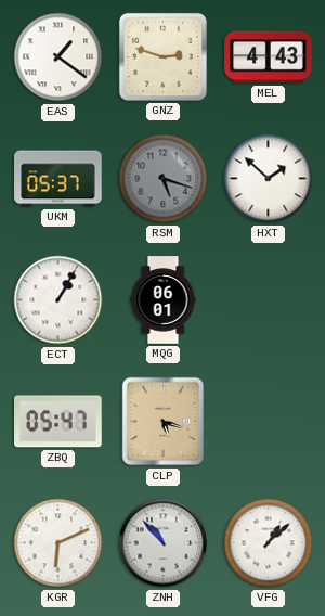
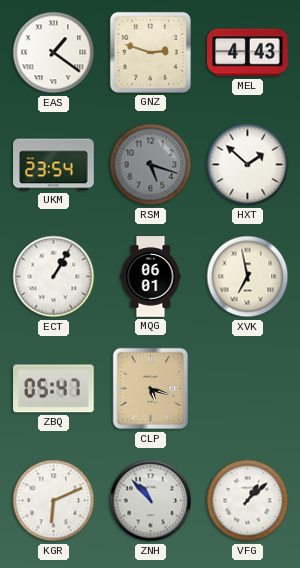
UKM: 05:37 -> 23:54
XVK: none -> 6:58
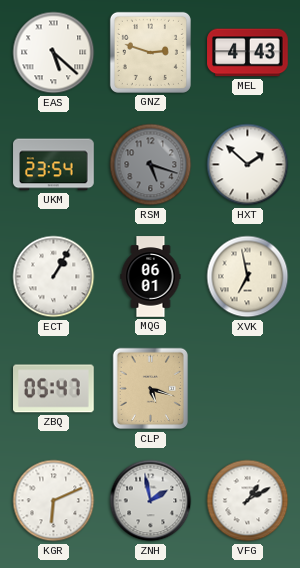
EAS: 1:21 -> 5:22
ZNH: 10:53 -> 1:58
VFG: 1:08 -> 1:10
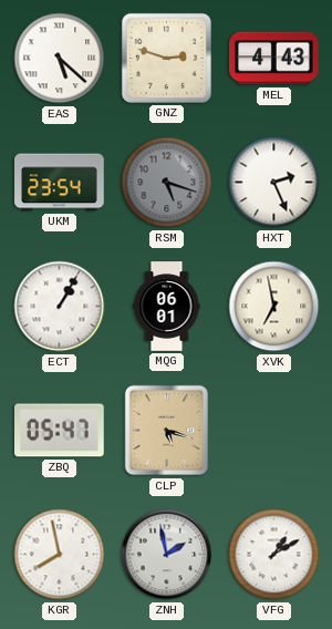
HXT: 1:52 -> 2:26
KGR: 6:11 -> 7:58
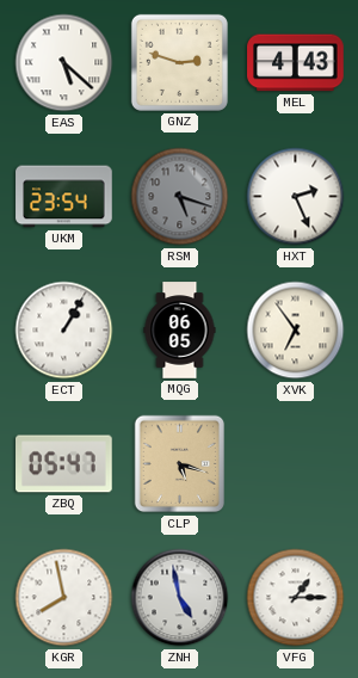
MQG: 06:01 -> 06:05
XVK: 6:58 -> 6:54
ZNH: 1:58 -> 4:58
VFG: 1:10 -> 1:15
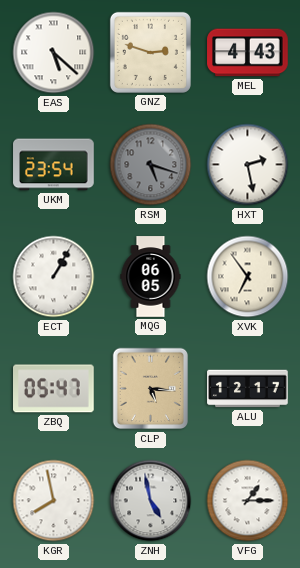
HXT: 2:26 -> 2:28
CLP: 5:18 -> 5:16
ALU: none -> 12:17
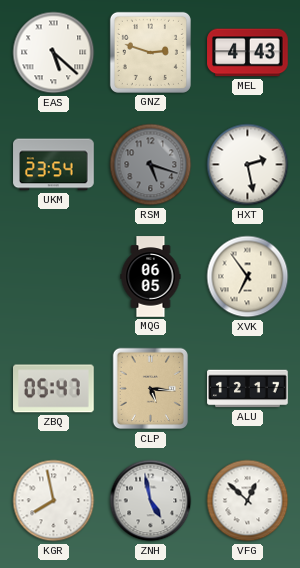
ECT: 1:05 -> none
VFG: 1:15 -> 12:52
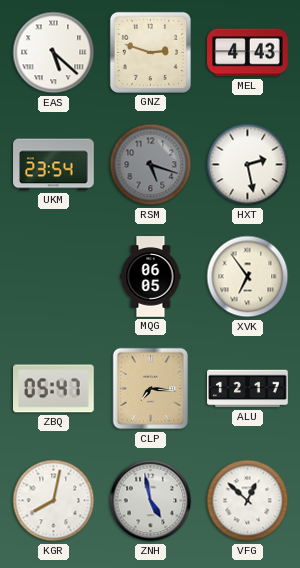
CLP: 5:16 -> 7:16
KGR: 7:58 -> 8:02
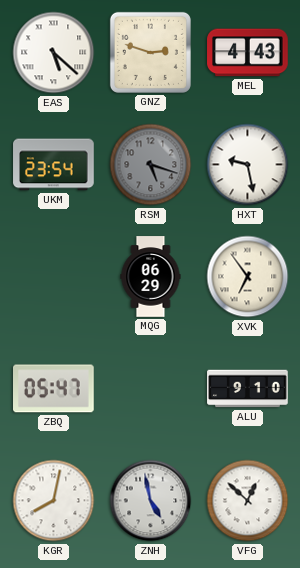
HXT: 2:28 -> 9:28
MQG: 06:05 -> 06:29
CLP: 7:16 -> none
ALU: 12:17 -> 9:10
